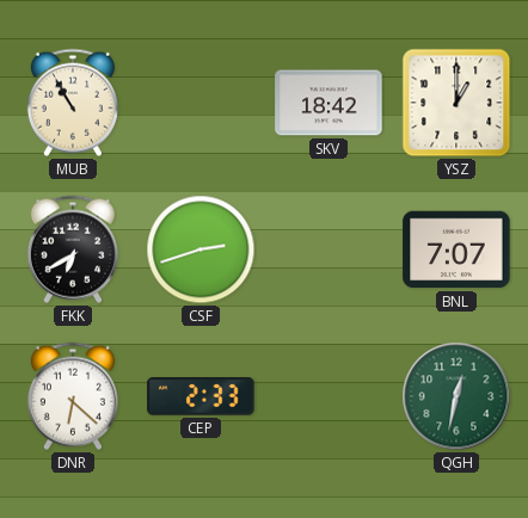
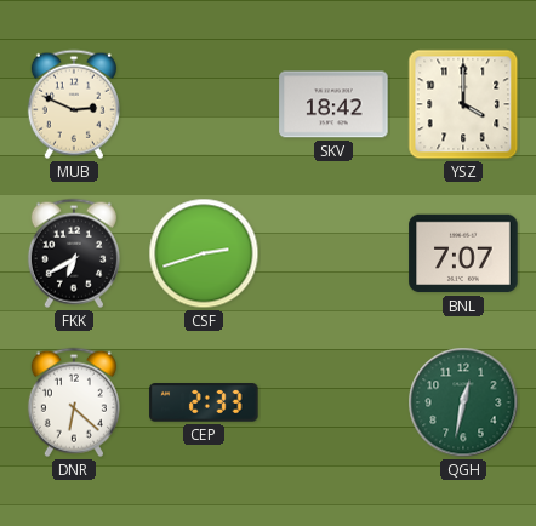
MUB: 10:55 -> 2:49
YSZ: 1:00 -> 4:00
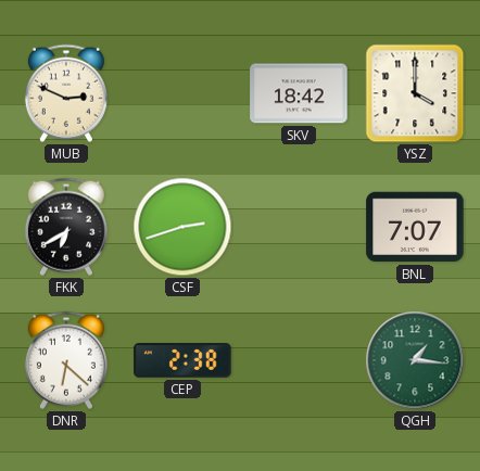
CEP: 2:33 -> 2:38
QGH: 12:32 -> 1:16
